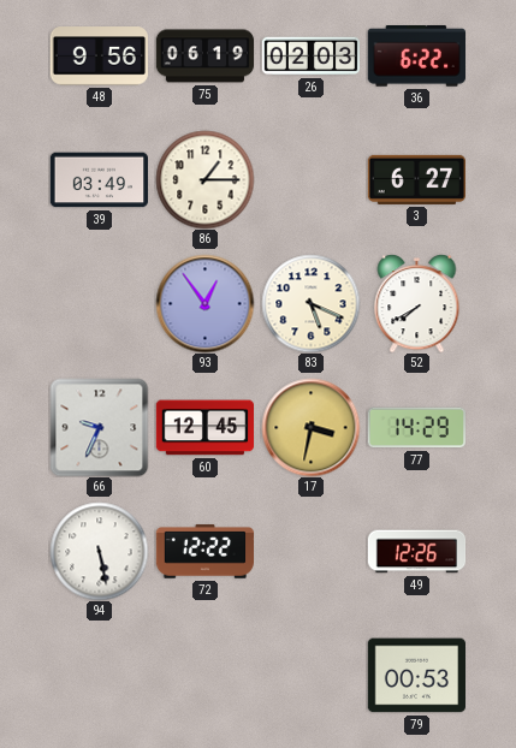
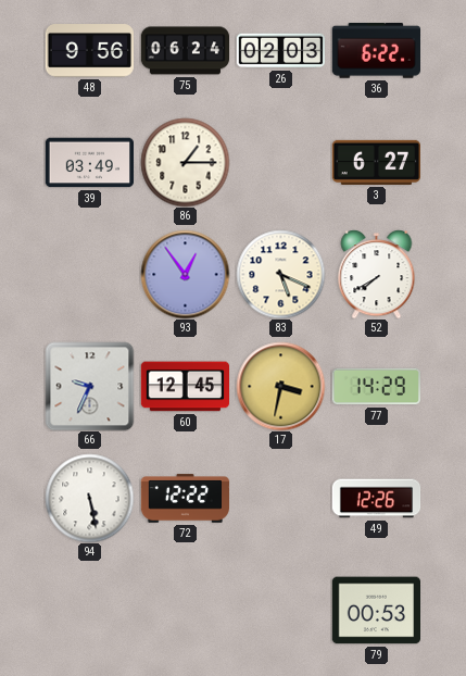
75: 06:19 -> 06:24
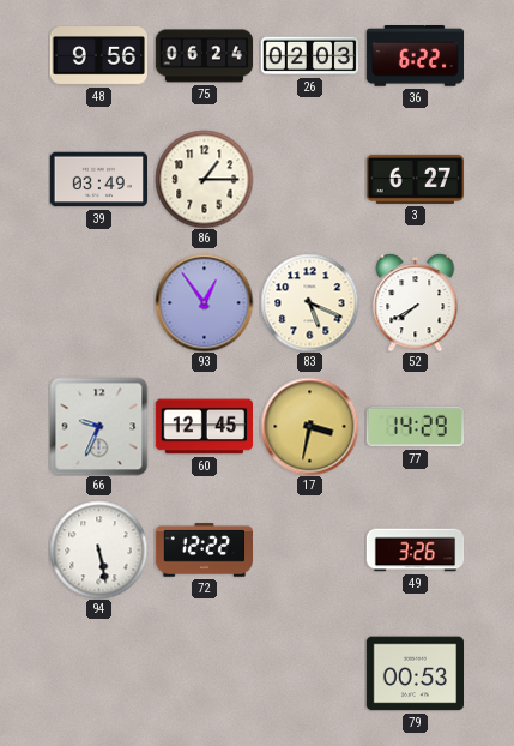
49: 12:26 -> 3:26
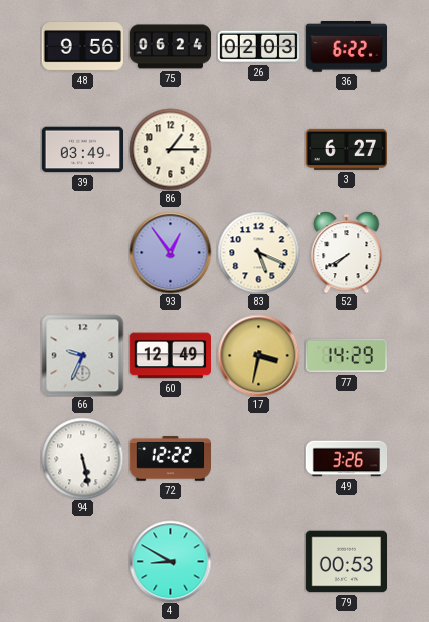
60: 12:45 -> 12:49
4: none -> 8:50
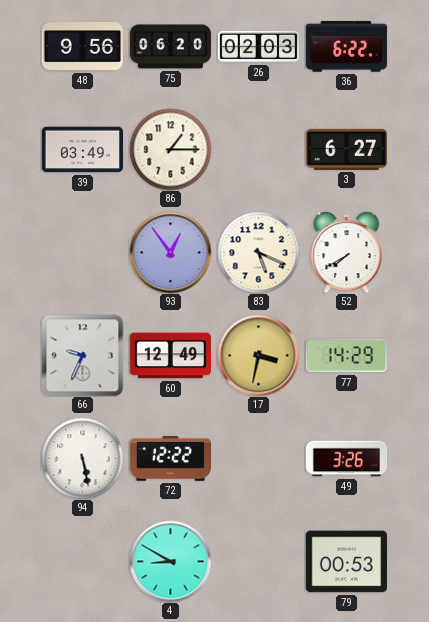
75: 06:24 -> 06:20
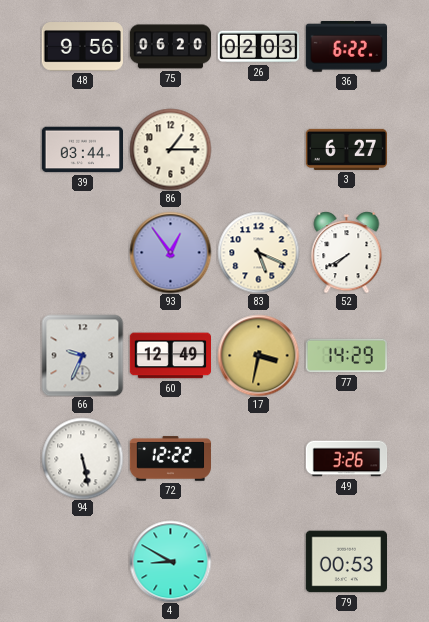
39: 03:49 -> 03:44
